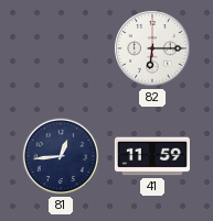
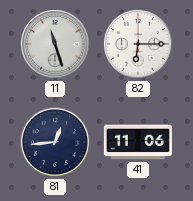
11: none -> 11:27
41: 11:59 -> 11:06
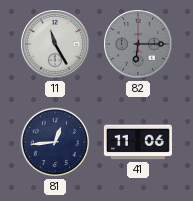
11: 11:27 -> 11:25
82 dial: white -> grey
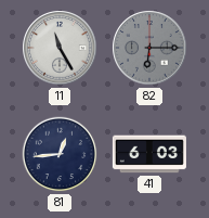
41: 11:06 -> 6:03
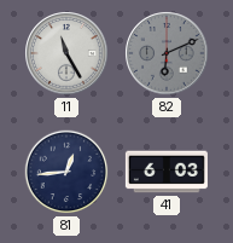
82: 6:15 -> 6:11
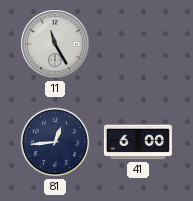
82: 6:11 -> none
41: 6:03 -> 6:00
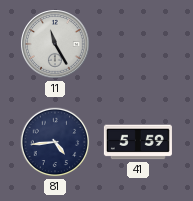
81: 12:44 -> 4:44
41: 6:00 -> 5:59
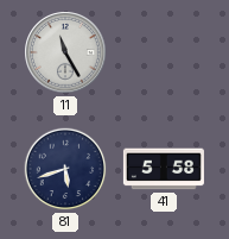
81: 4:44 -> 5:42
41: 5:59 -> 5:58
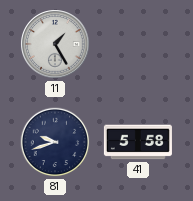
11: 11:25 -> 1:25
81: 5:42 -> 9:42
